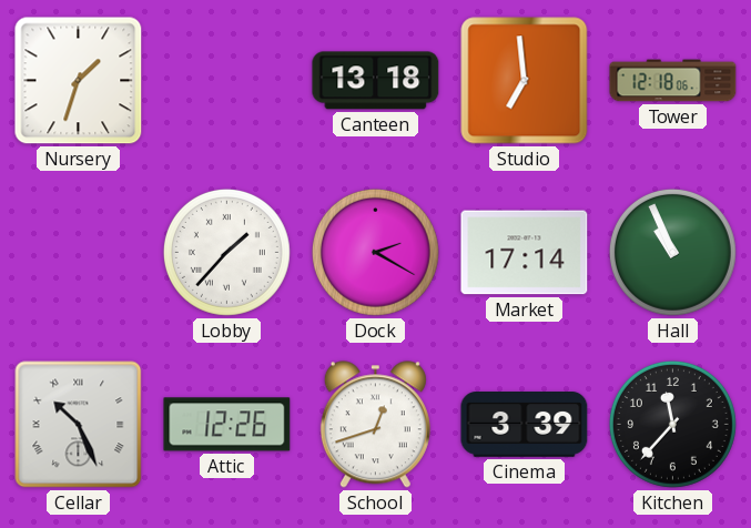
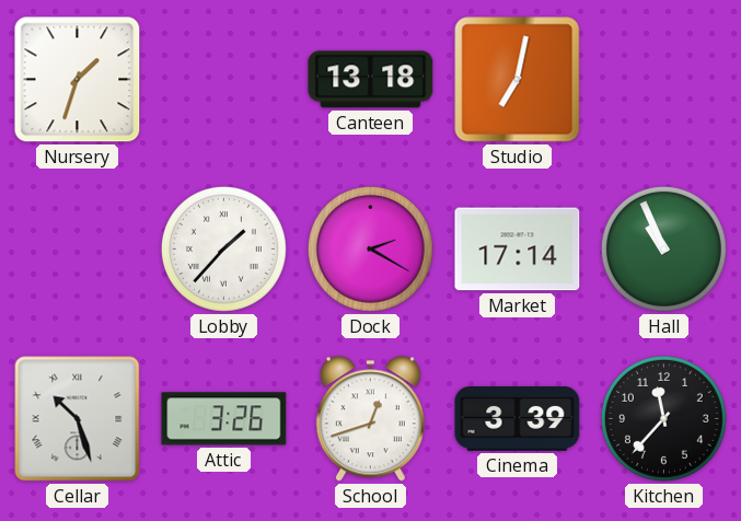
Studio: 6:59 -> 7:02
Tower: 12:18 -> none
Cellar: 10:26 -> 10:27
Attic: 12:26 -> 3:26
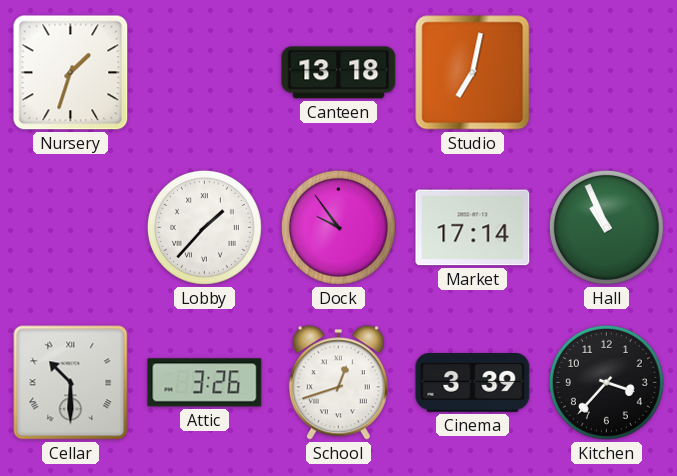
Dock: 2:20 -> 9:54
Cellar: 10:27 -> 10:30
Kitchen: 11:37 -> 3:37
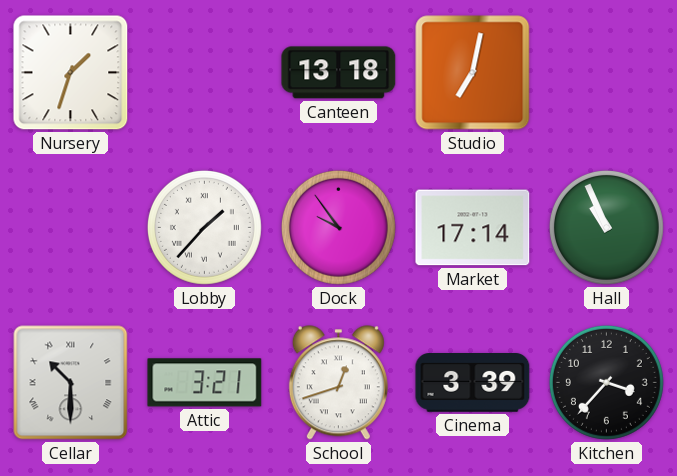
Attic: 3:26 -> 3:21
